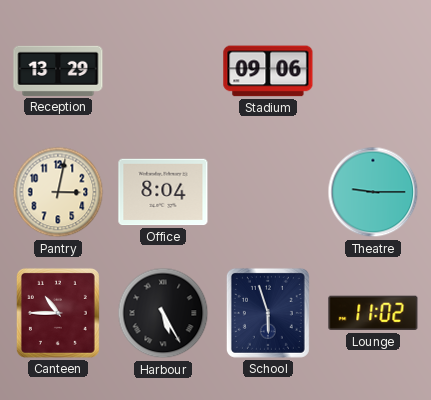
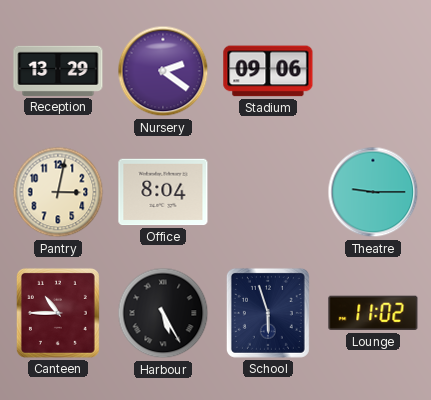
Nursery: none -> 2:21
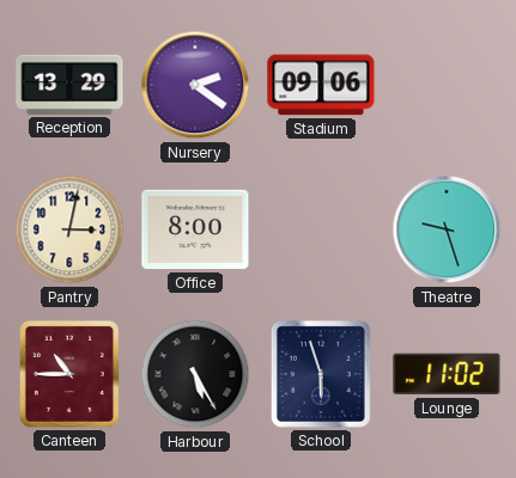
Office: 8:04 -> 8:00
Theatre: 9:15 -> 9:27
